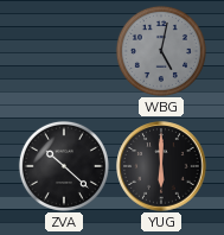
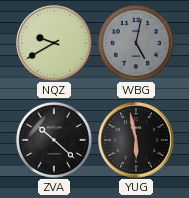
NQZ: none -> 9:40
YUG: 6:00 -> 5:58
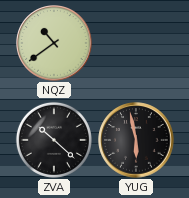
NQZ: 9:40 -> 10:39
WBG: 5:02 -> none
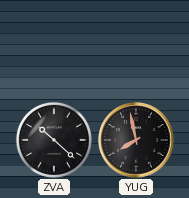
NQZ: 10:39 -> none
YUG: 5:58 -> 7:58
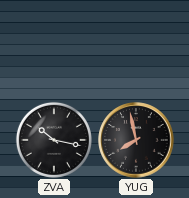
ZVA: 10:22 -> 10:17
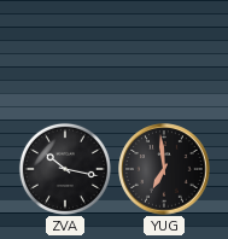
YUG: 7:58 -> 6:59
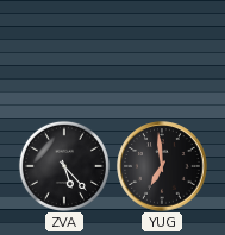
ZVA: 10:17 -> 5:23
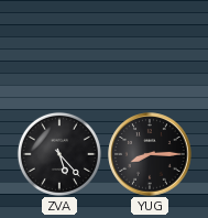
YUG: 6:59 -> 8:15
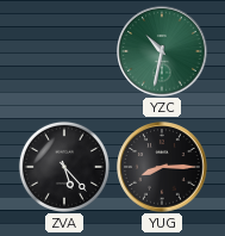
YZC: none -> 10:32
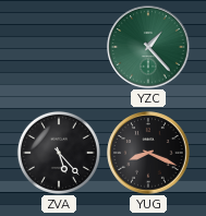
YZC: 10:32 -> 1:23
YUG: 8:15 -> 8:19
